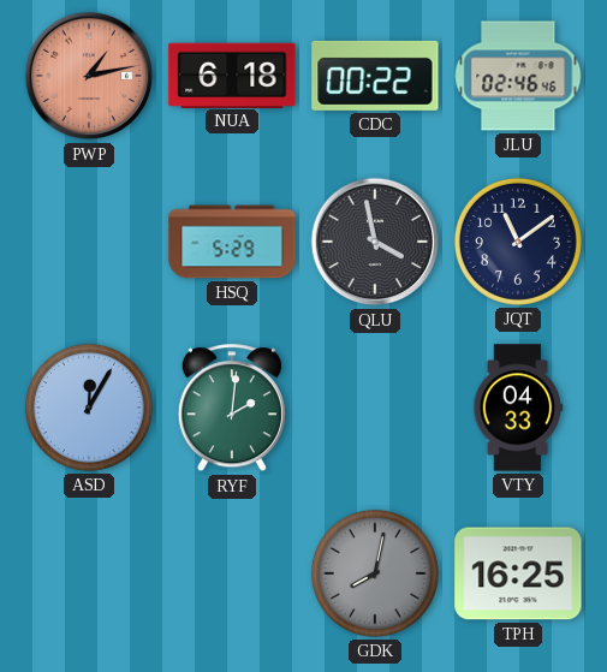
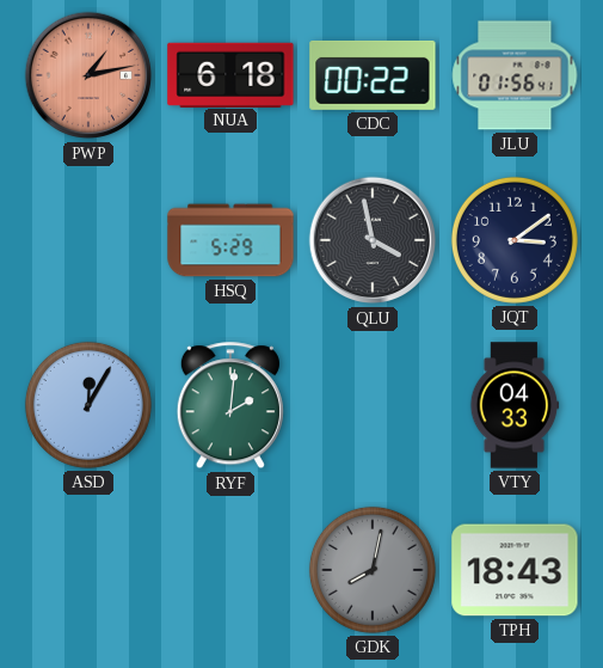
JLU: 02:46 -> 01:56
JQT: 11:09 -> 3:09
TPH: 16:25 -> 18:43
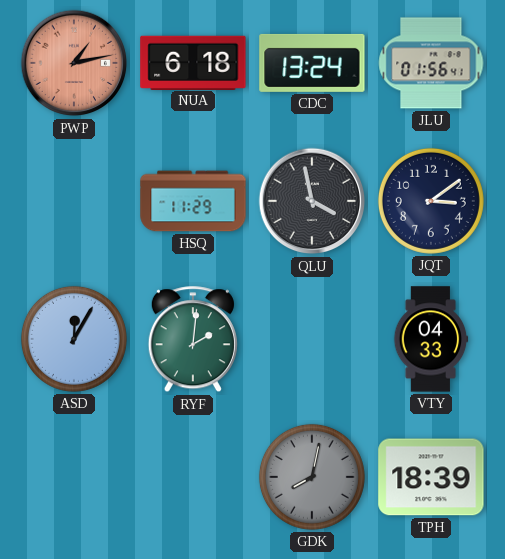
CDC: 00:22 -> 13:24
HSQ: 5:29 -> 11:29
TPH: 18:43 -> 18:39
